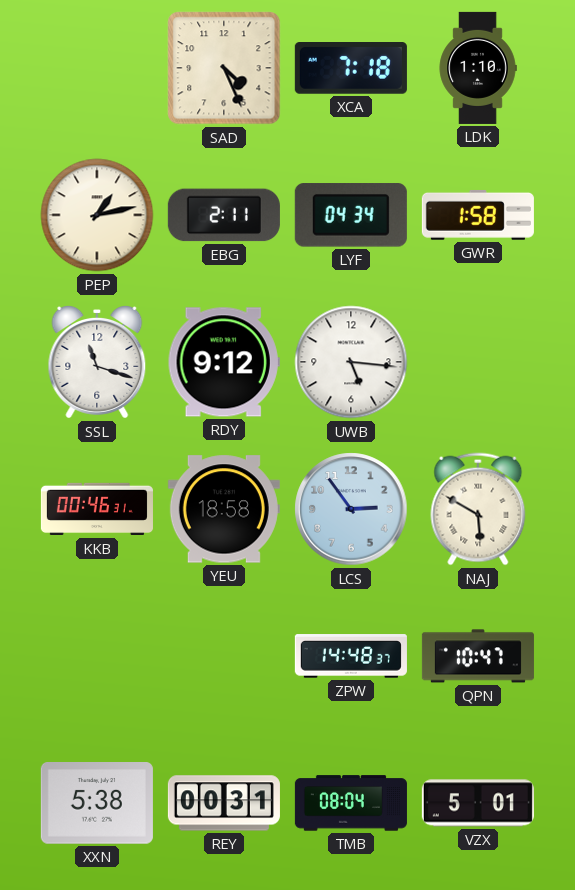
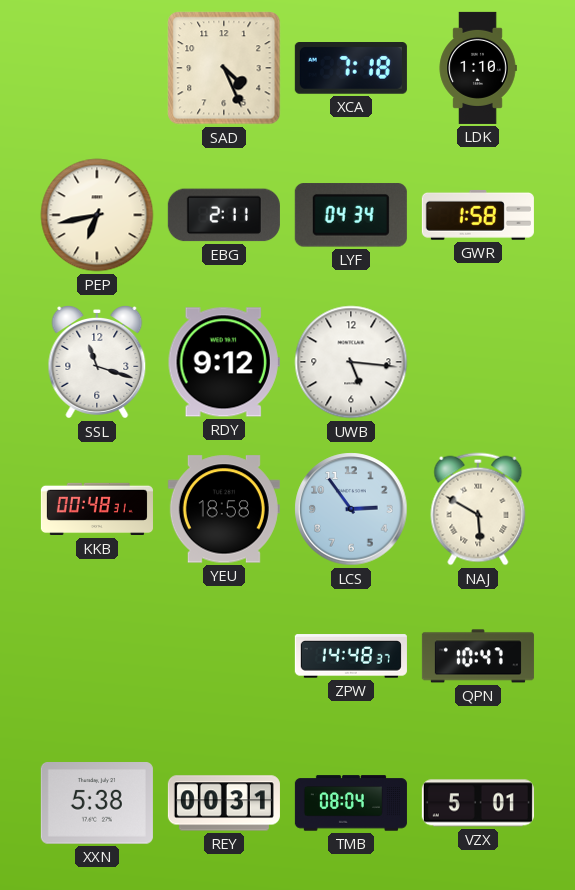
PEP: 1:13 -> 6:43
KKB: 00:46 -> 00:48
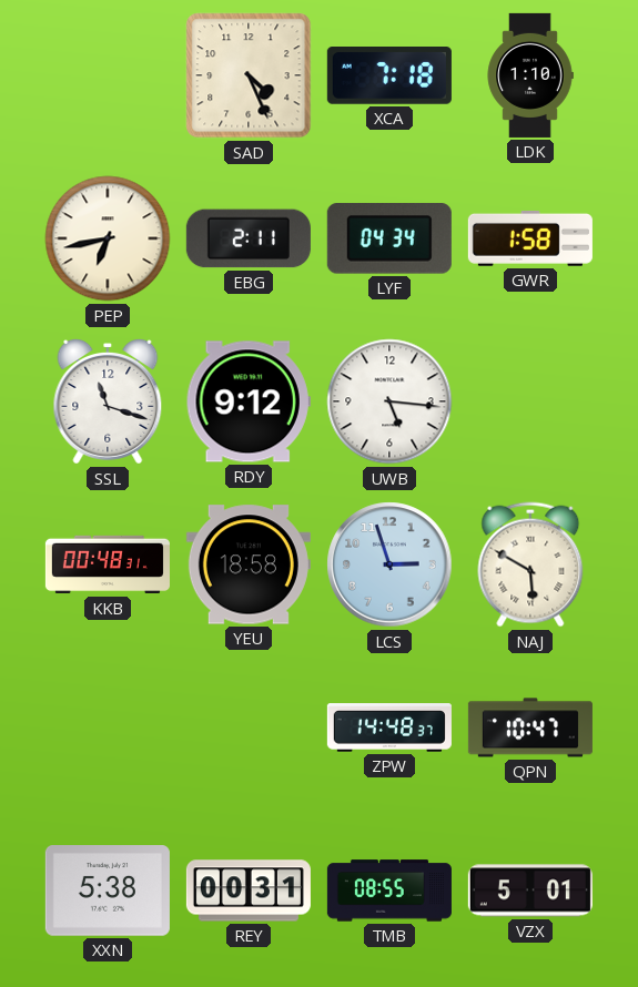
LCS: 2:54 -> 2:57
TMB: 08:04 -> 08:55
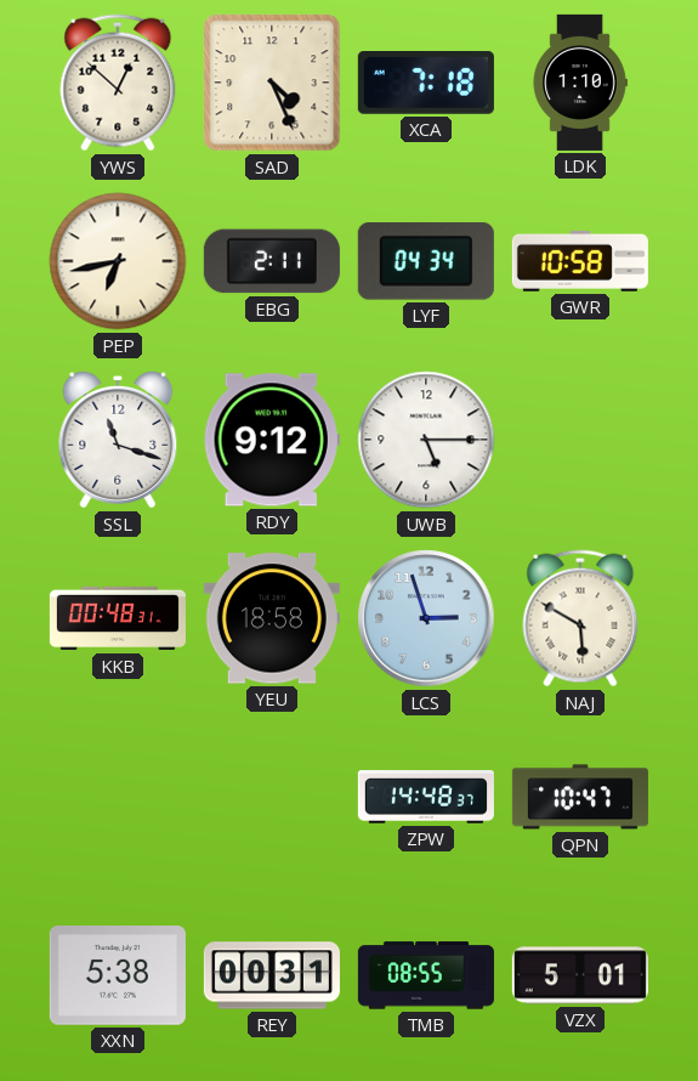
YWS: none -> 12:52
GWR: 1:58 -> 10:58
UWB: 5:16 -> 5:15
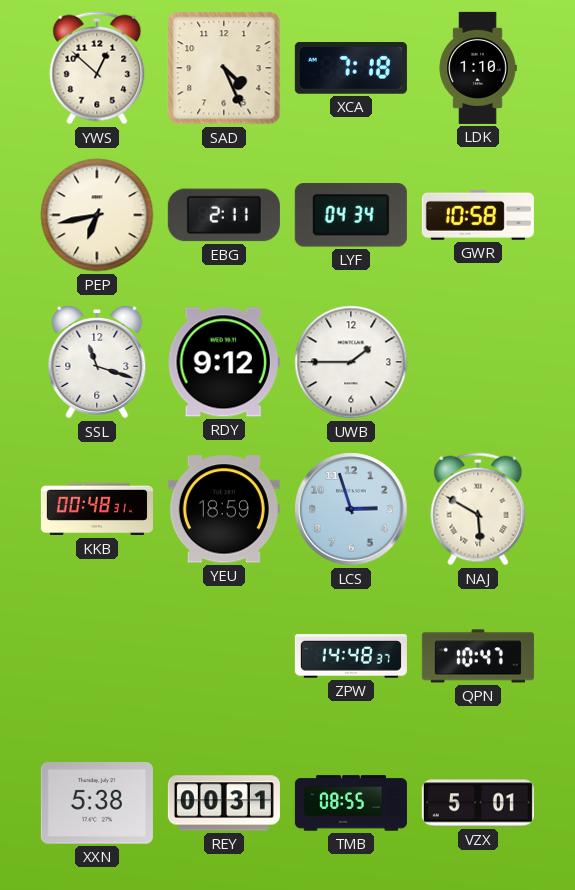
UWB: 5:15 -> 1:45
YEU: 18:58 -> 18:59
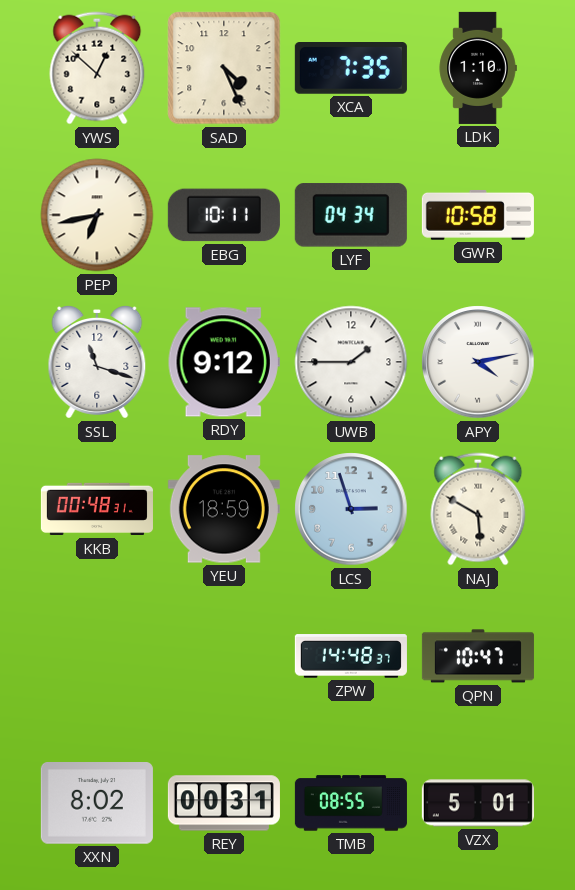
XCA: 7:18 -> 7:35
EBG: 2:11 -> 10:11
APY: none -> 4:13
XXN: 5:38 -> 8:02
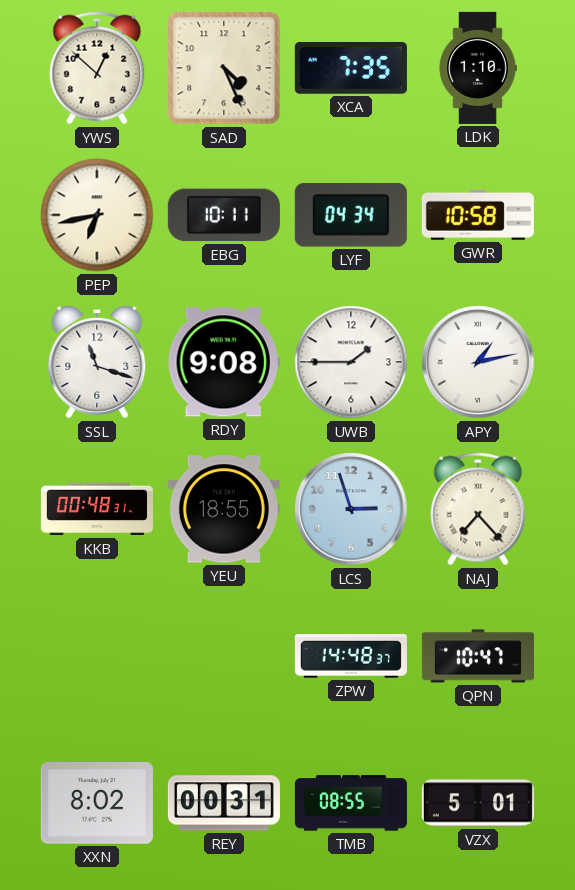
RDY: 9:12 -> 9:08
APY: 4:13 -> 1:13
YEU: 18:59 -> 18:55
NAJ: 5:50 -> 7:23
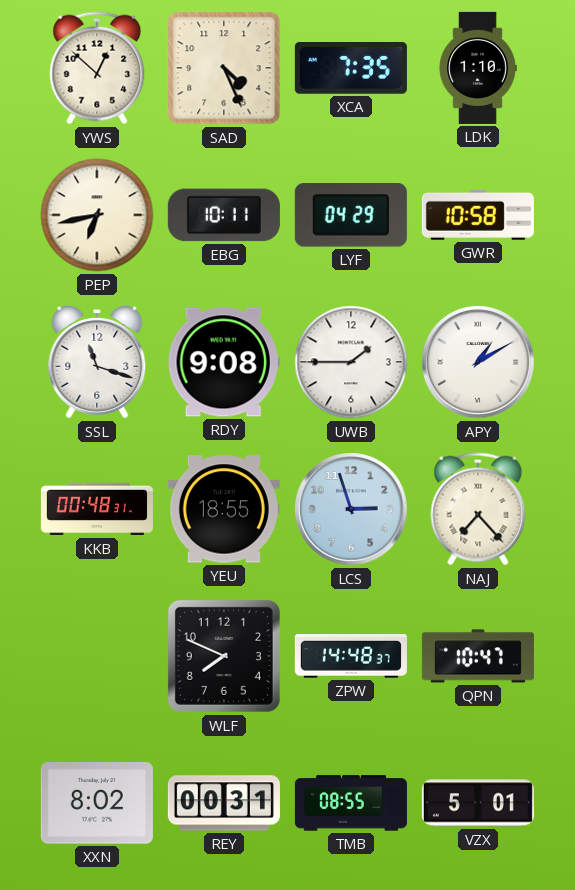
LYF: 04:34 -> 04:29
APY: 1:13 -> 1:10
WLF: none -> 7:49
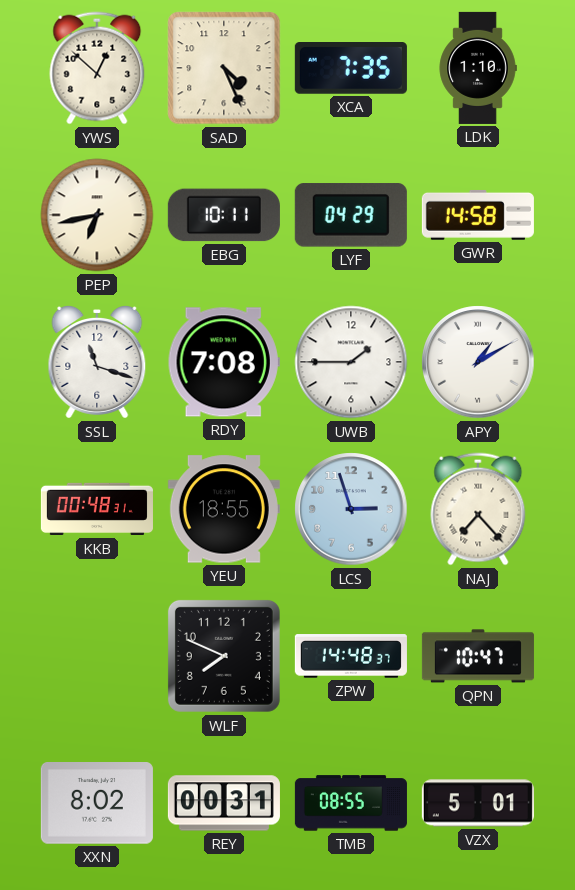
GWR: 10:58 -> 14:58
RDY: 9:08 -> 7:08
